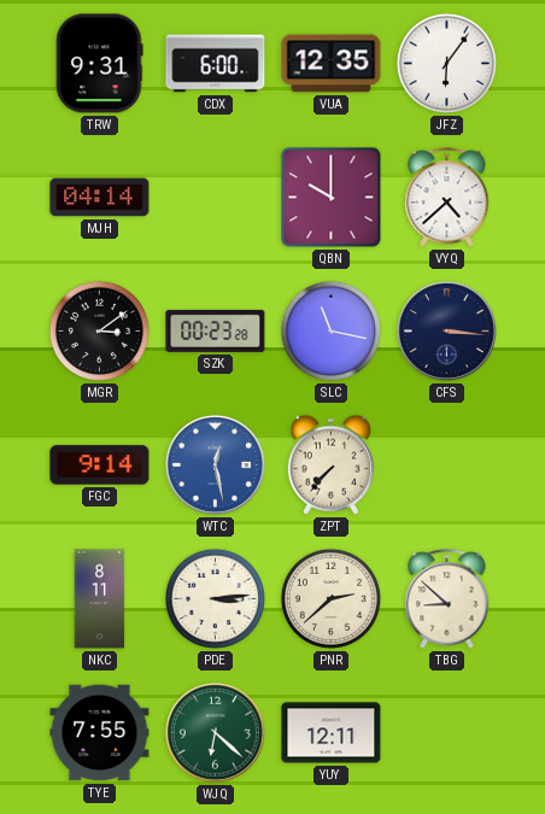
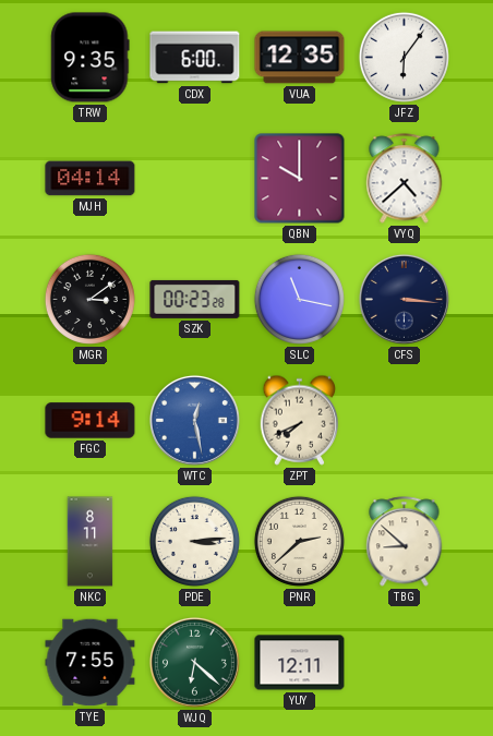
TRW: 9:31 -> 9:35
ZPT: 7:37 -> 7:41
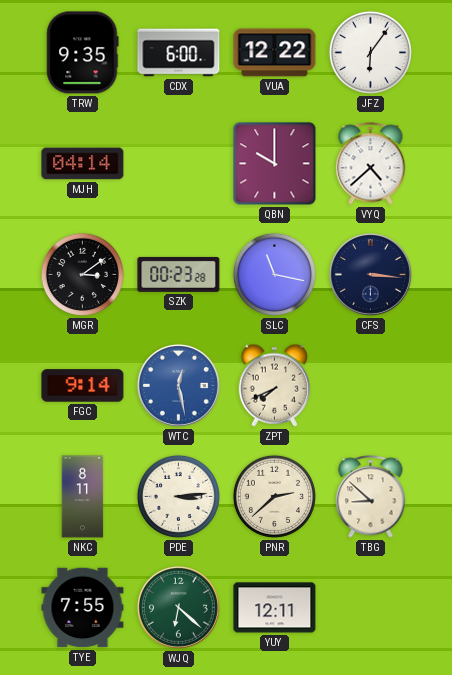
VUA: 12:35 -> 12:22
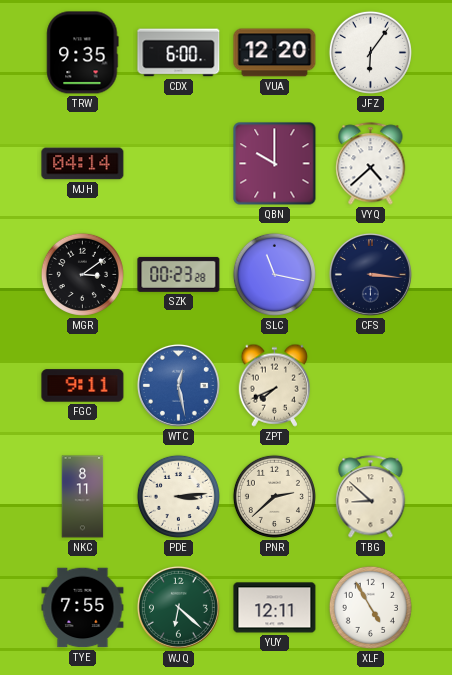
VUA: 12:22 -> 12:20
FGC: 9:14 -> 9:11
XLF: none -> 4:55
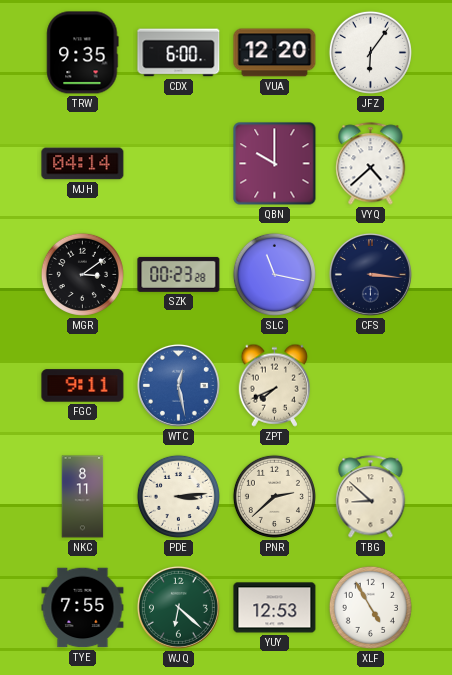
YUY: 12:11 -> 12:53
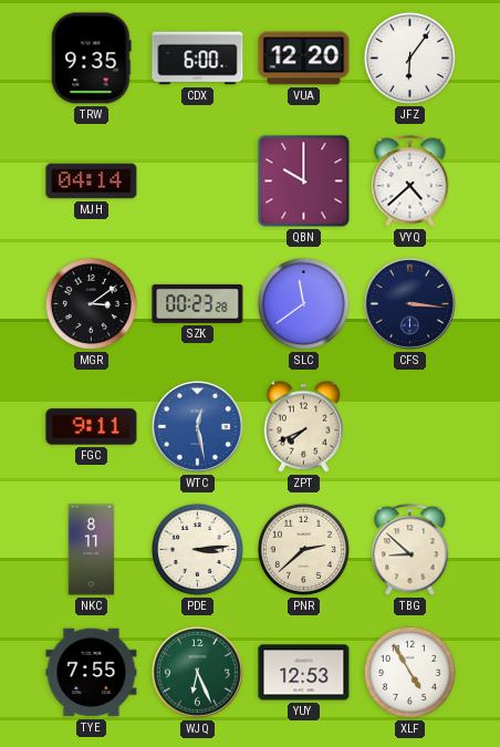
SLC: 11:17 -> 11:39
WJQ: 6:22 -> 6:26
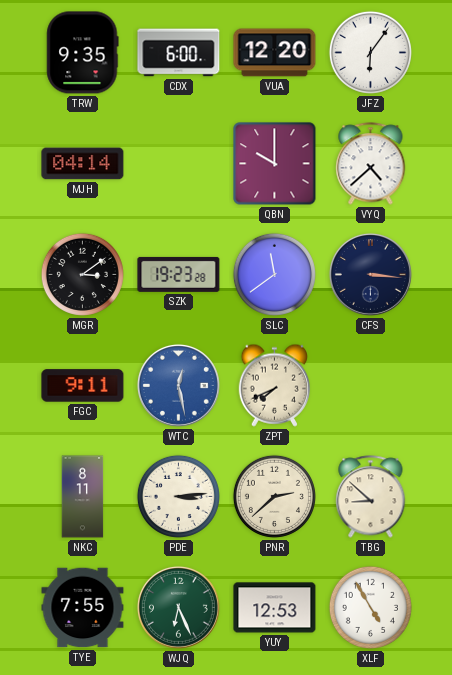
SZK: 00:23 -> 19:23
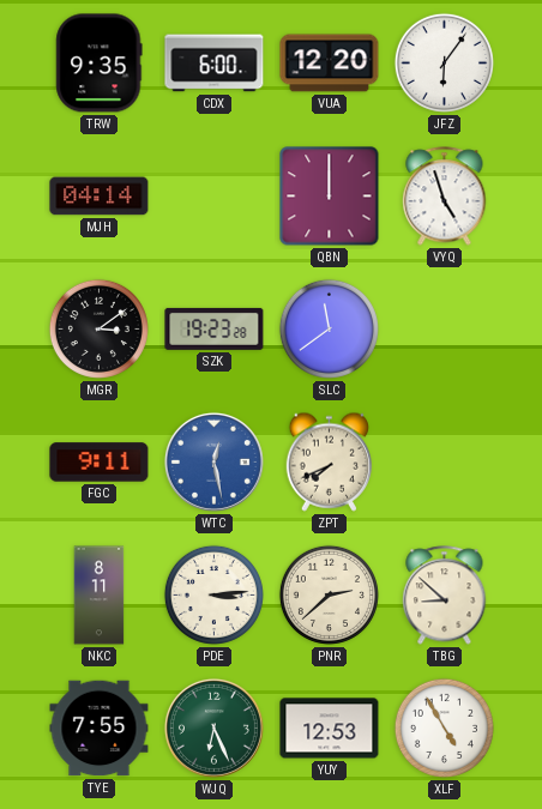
QBN: 10:00 -> 12:00
VYQ: 4:38 -> 4:57
CFS: 3:16 -> none
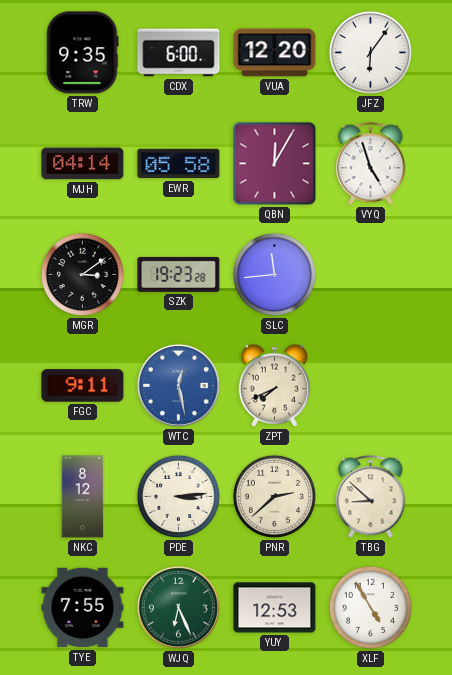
EWR: none -> 05:58
QBN: 12:00 -> 12:05
SLC: 11:39 -> 11:44
NKC: 8:11 -> 8:12
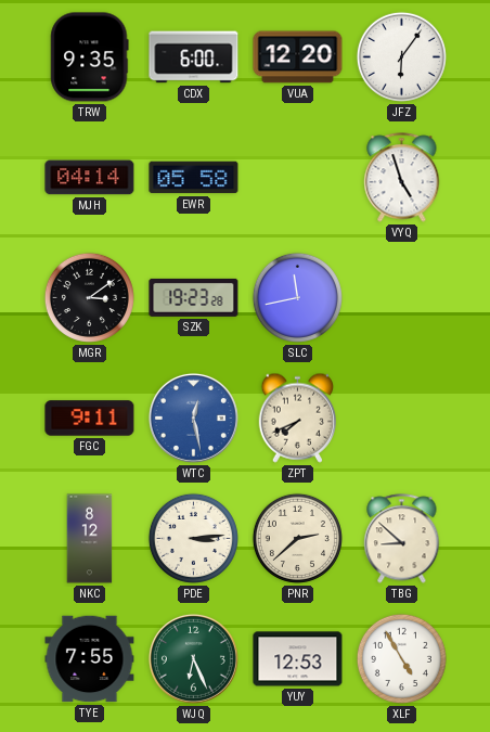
QBN: 12:05 -> none
SLC: 11:44 -> 11:43
